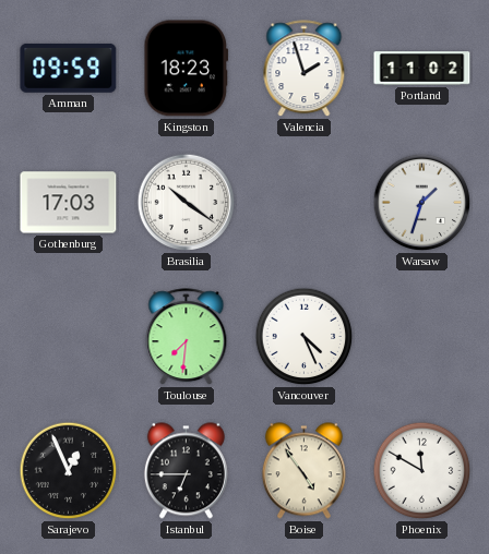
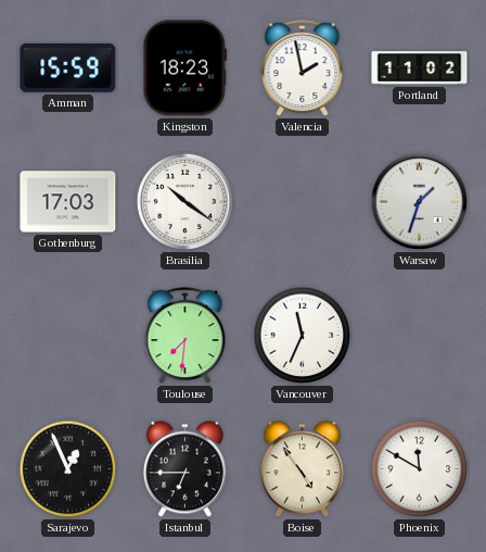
Amman: 09:59 -> 15:59
Valencia: 1:57 -> 1:58
Vancouver: 4:26 -> 11:34
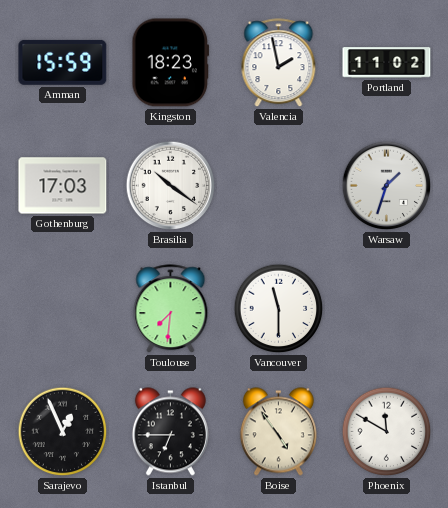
Vancouver: 11:34 -> 11:30
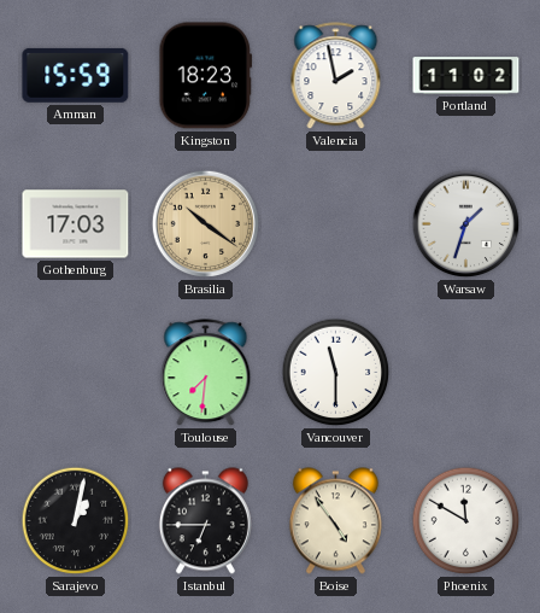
Brasilia dial: white -> champagne
Sarajevo: 12:56 -> 1:02
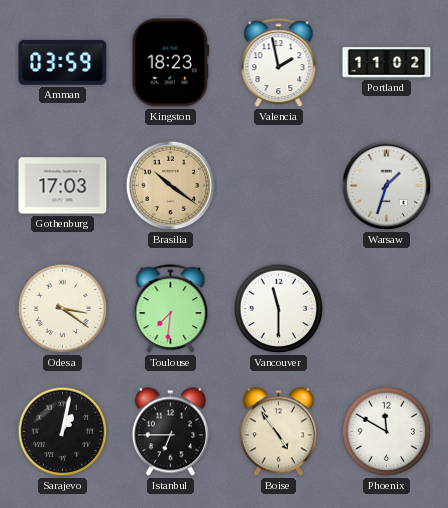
Amman: 15:59 -> 03:59
Odesa: none -> 3:21
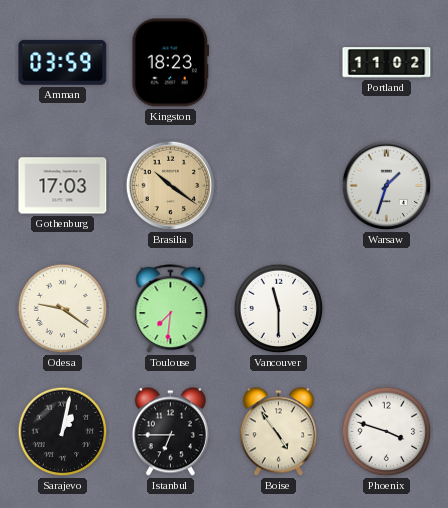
Valencia: 1:58 -> none
Odesa: 3:21 -> 9:21
Phoenix: 11:50 -> 3:48
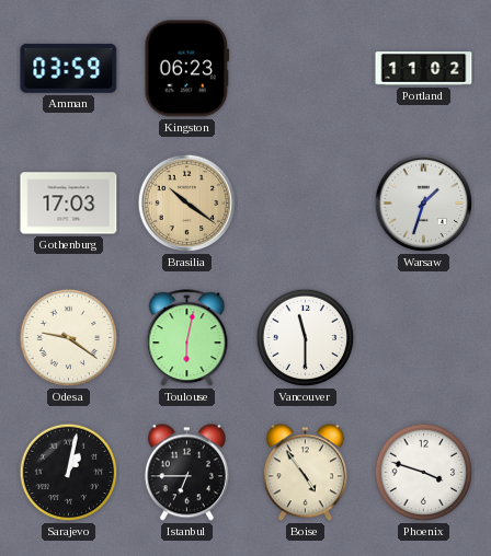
Kingston: 18:23 -> 06:23
Toulouse: 7:31 -> 6:02
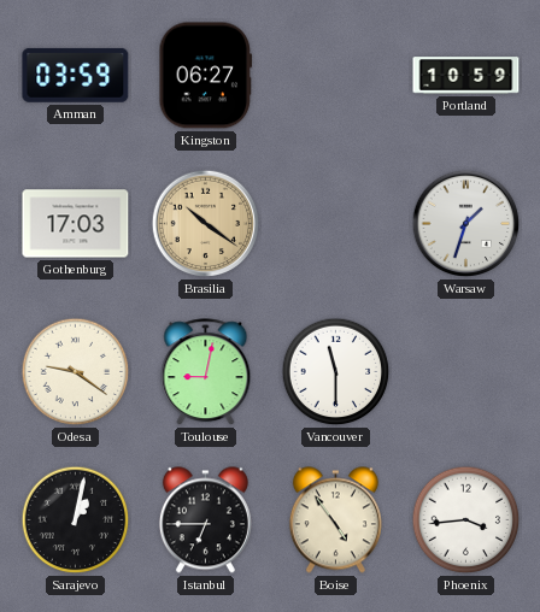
Kingston: 06:23 -> 06:27
Portland: 11:02 -> 10:59
Toulouse: 6:02 -> 9:02
Phoenix: 3:48 -> 3:44
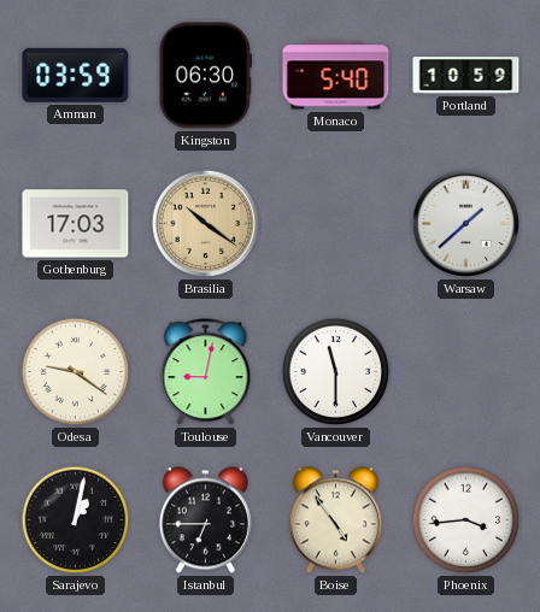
Kingston: 06:27 -> 06:30
Monaco: none -> 5:40
Warsaw: 1:33 -> 1:38
